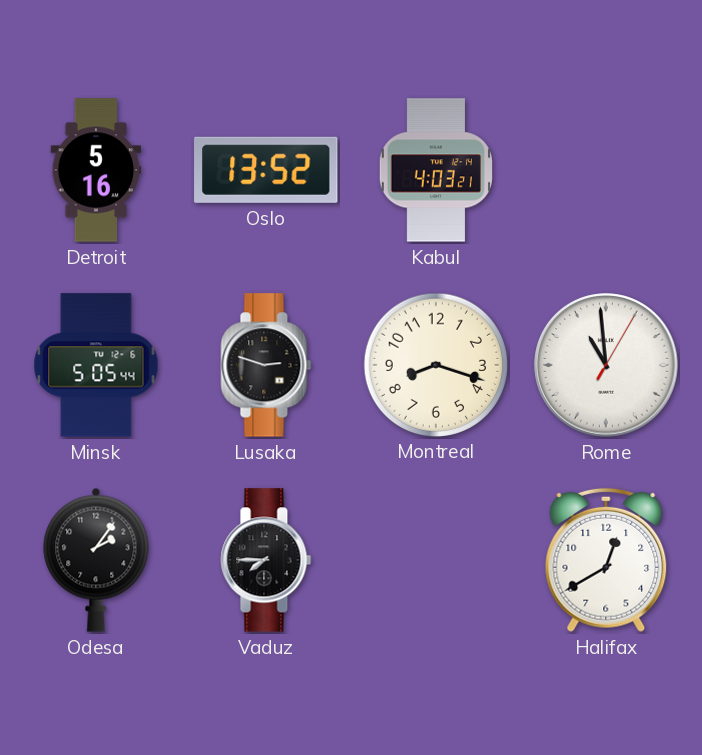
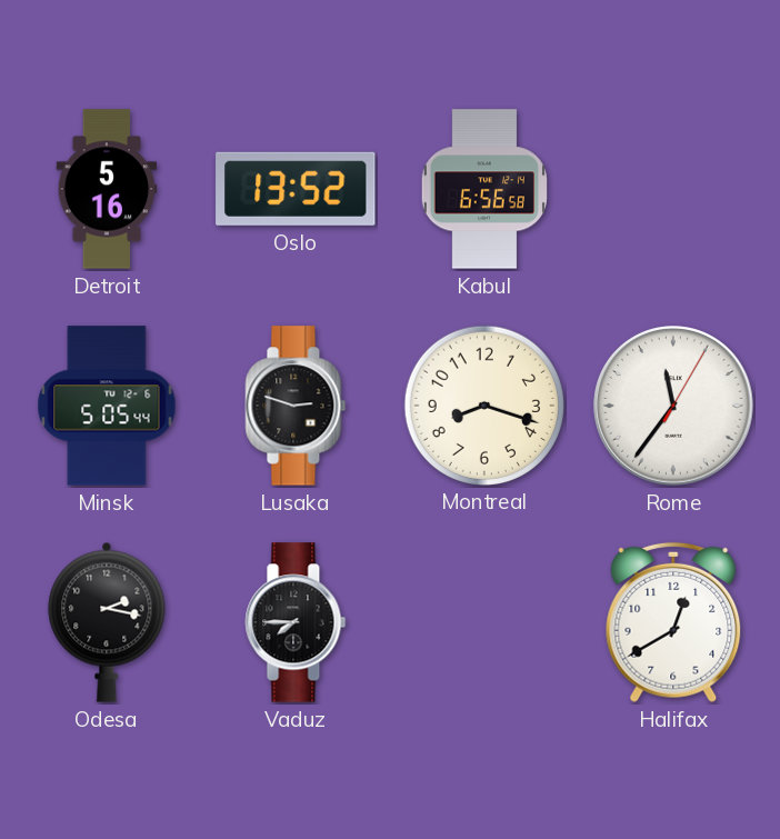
Kabul: 4:03 -> 6:56
Rome: 10:59 -> 11:36
Odesa: 2:06 -> 2:17
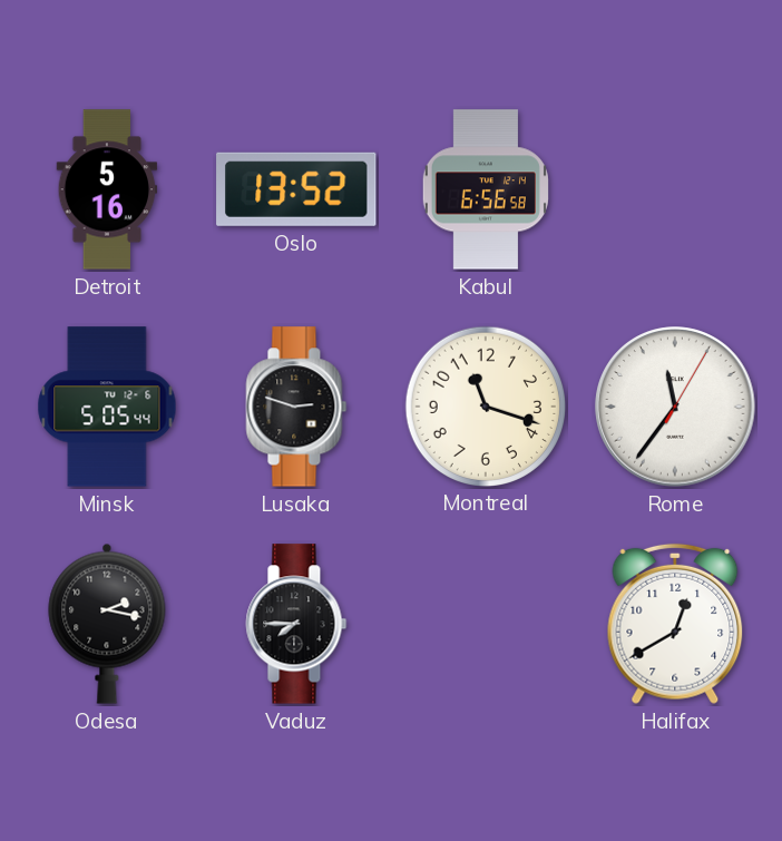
Montreal: 8:18 -> 11:18
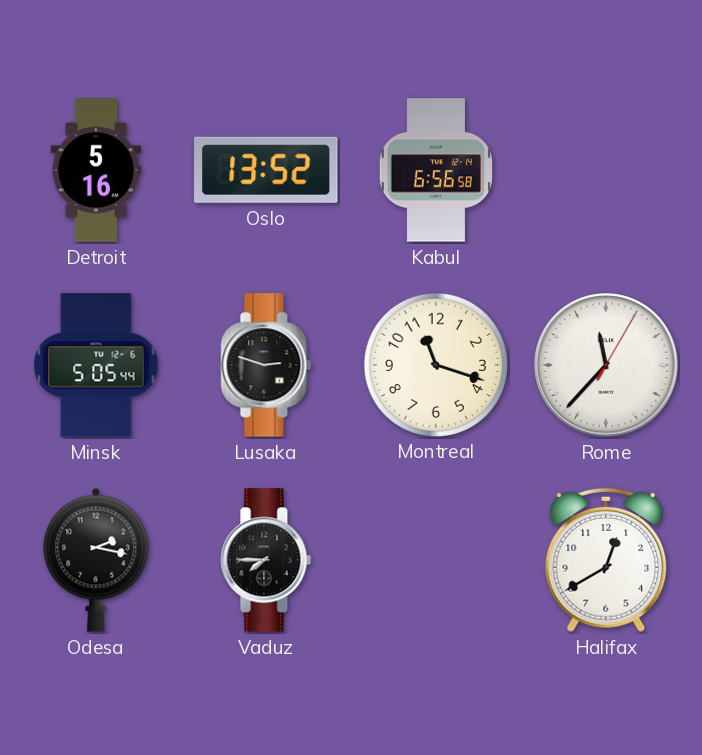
Rome: 11:36 -> 11:37
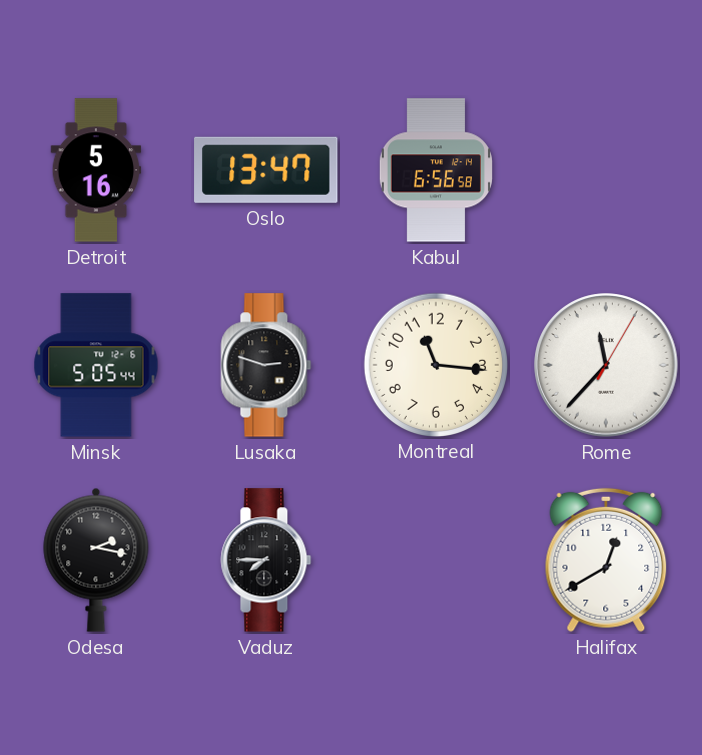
Oslo: 13:52 -> 13:47
Montreal: 11:18 -> 11:16
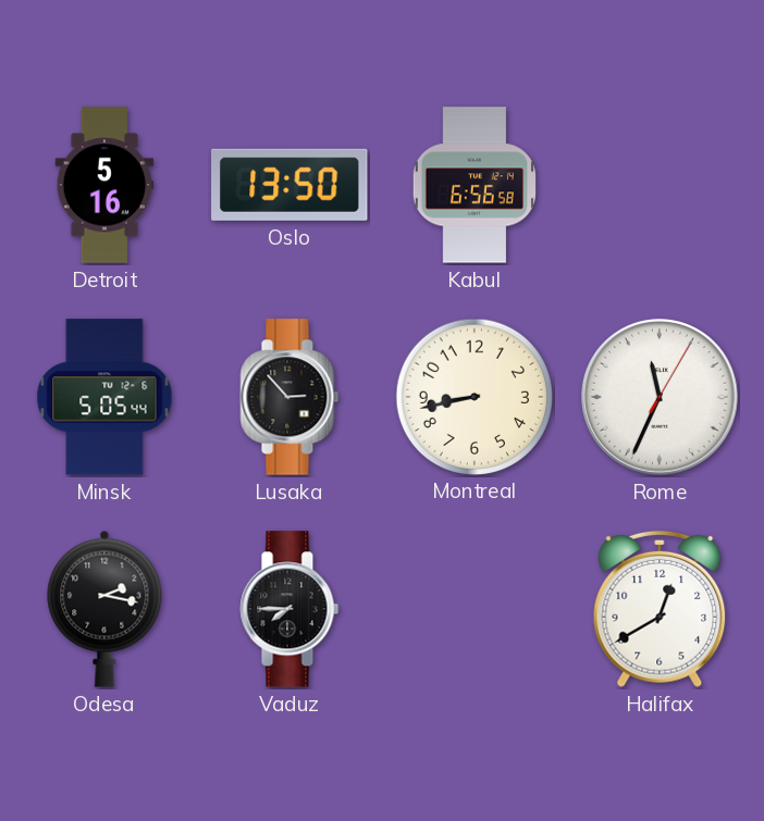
Oslo: 13:47 -> 13:50
Lusaka: 2:48 -> 2:53
Montreal: 11:16 -> 8:43
Rome: 11:37 -> 11:34
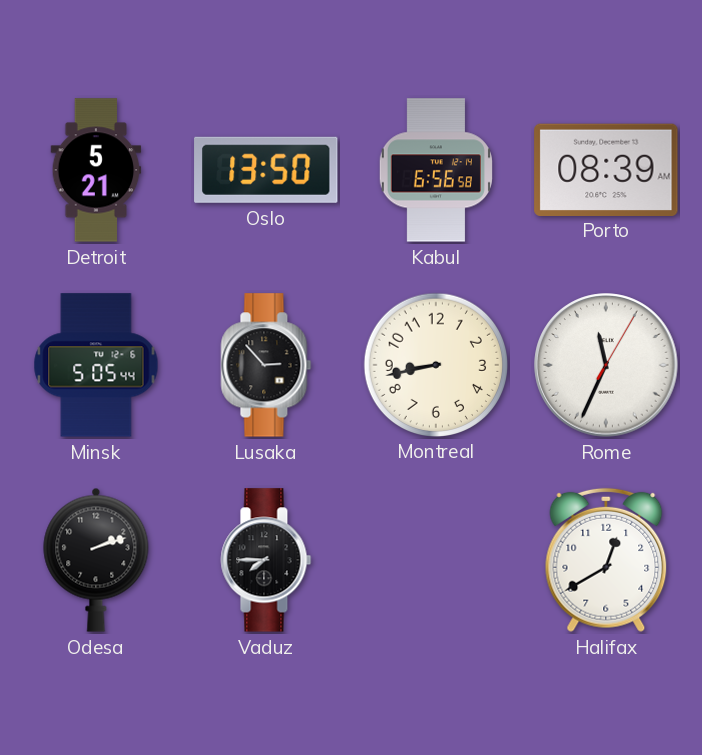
Detroit: 5:16 -> 5:21
Porto: none -> 08:39
Odesa: 2:17 -> 2:12
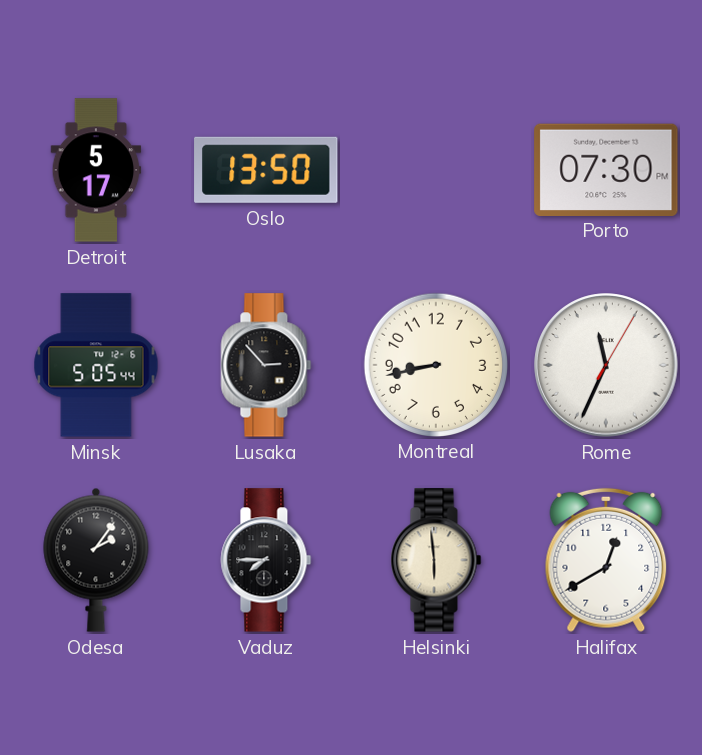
Detroit: 5:21 -> 5:17
Kabul: 6:56 -> none
Porto: 08:39 -> 07:30
Odesa: 2:12 -> 2:06
Helsinki: none -> 5:59
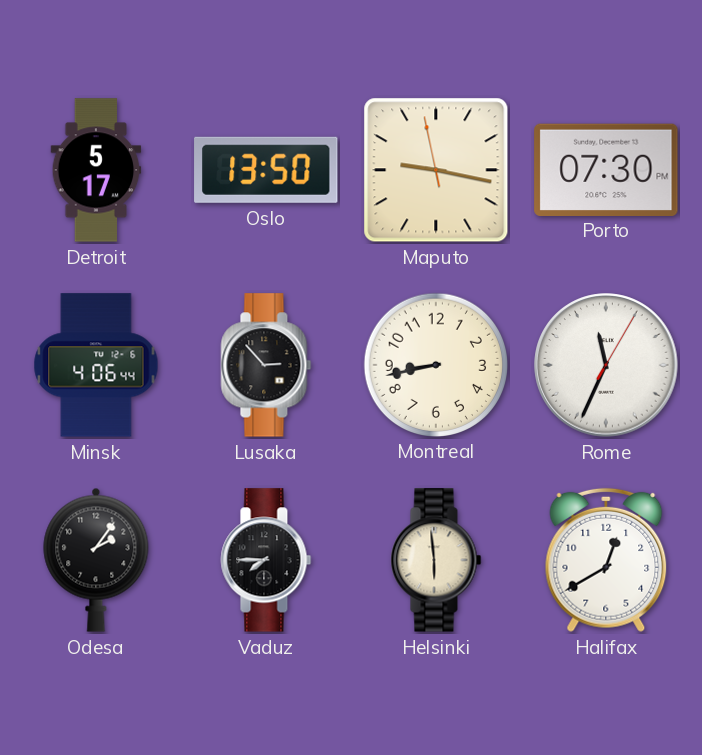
Maputo: none -> 9:16
Minsk: 5:05 -> 4:06
